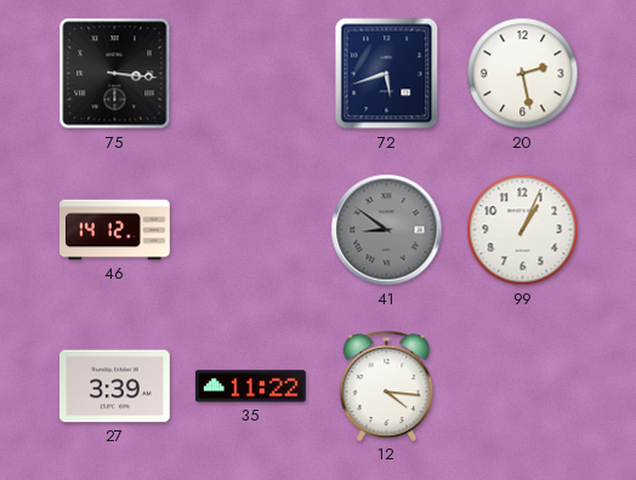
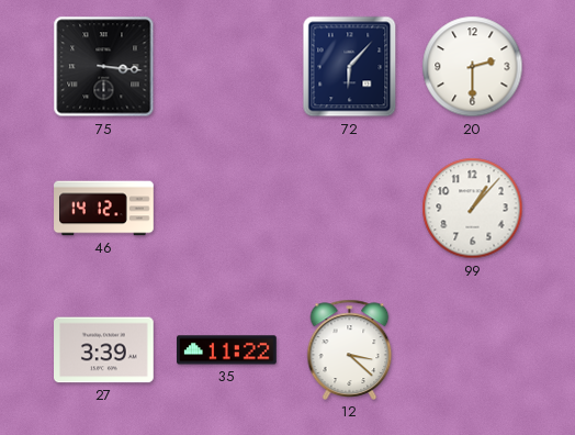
72: 5:42 -> 6:07
20: 2:28 -> 2:30
41: 8:51 -> none
99: 1:04 -> 1:07
12: 4:16 -> 3:22
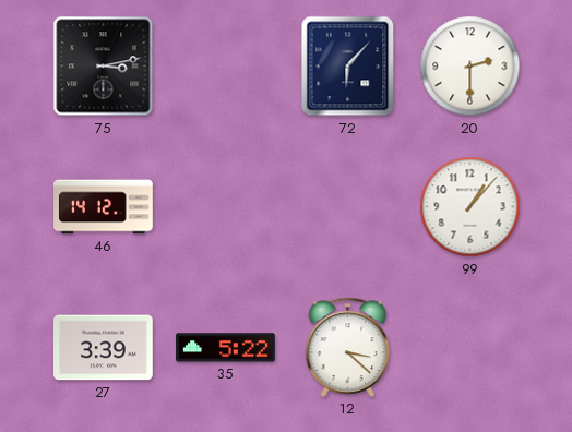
75: 3:16 -> 3:13
35: 11:22 -> 5:22
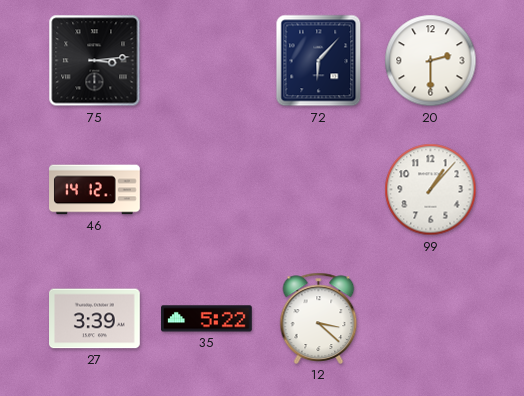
75: 3:13 -> 3:14
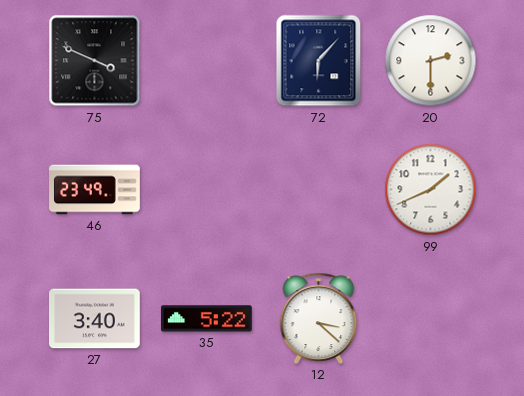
75: 3:14 -> 3:49
46: 14:12 -> 23:49
99: 1:07 -> 1:41
27: 3:39 -> 3:40
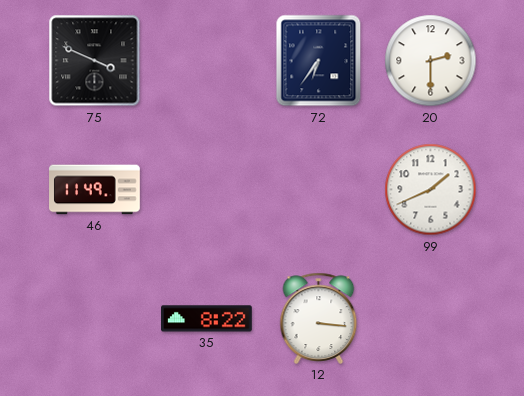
72: 6:07 -> 6:36
46: 23:49 -> 11:49
27: 3:40 -> none
35: 5:22 -> 8:22
12: 3:22 -> 3:16
